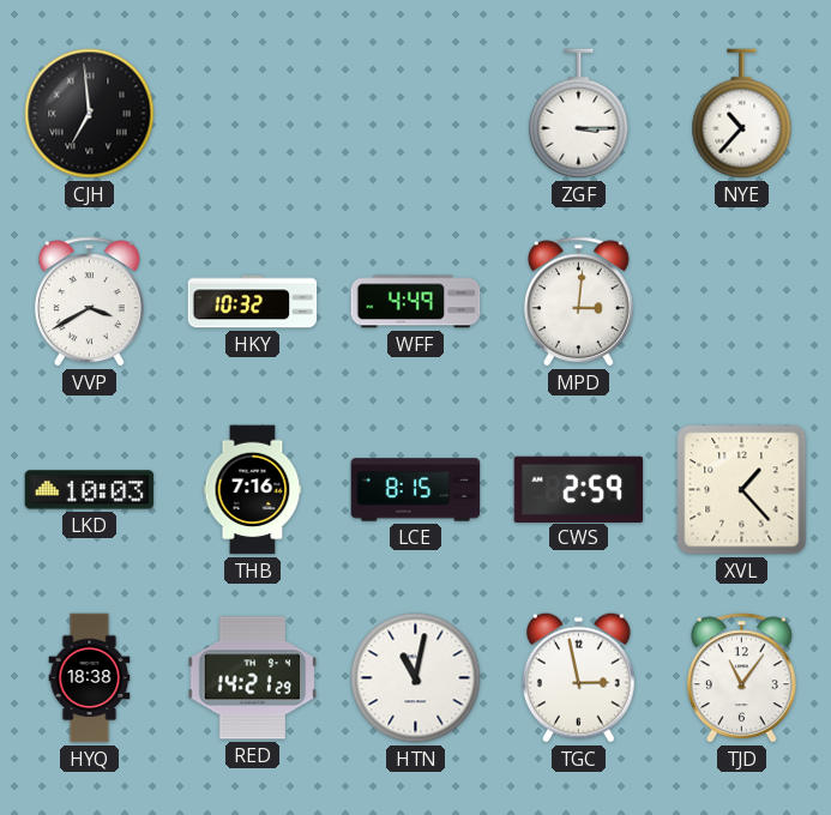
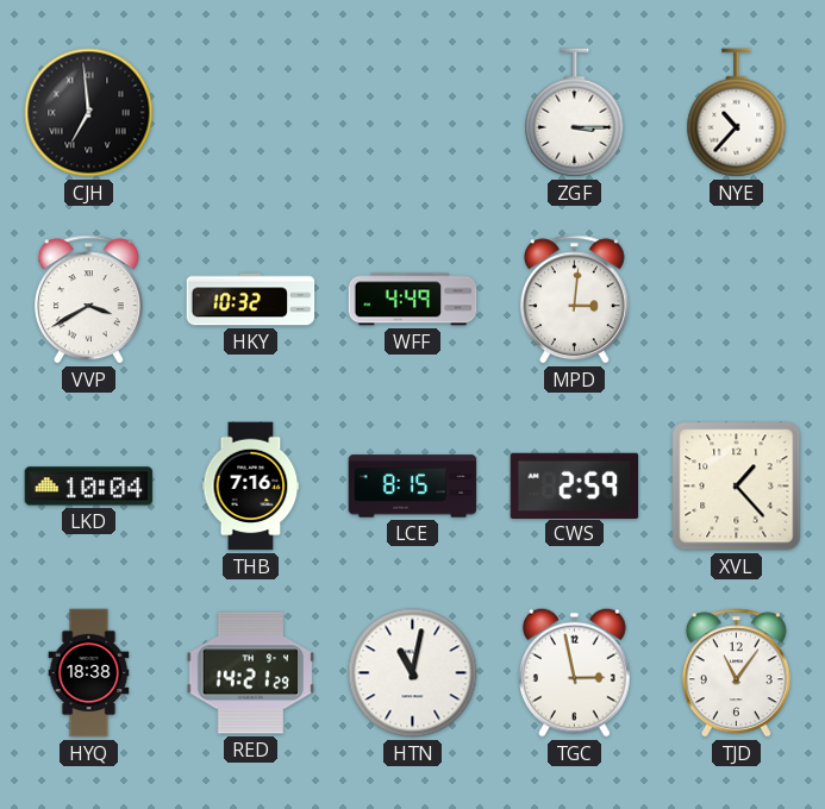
LKD: 10:03 -> 10:04
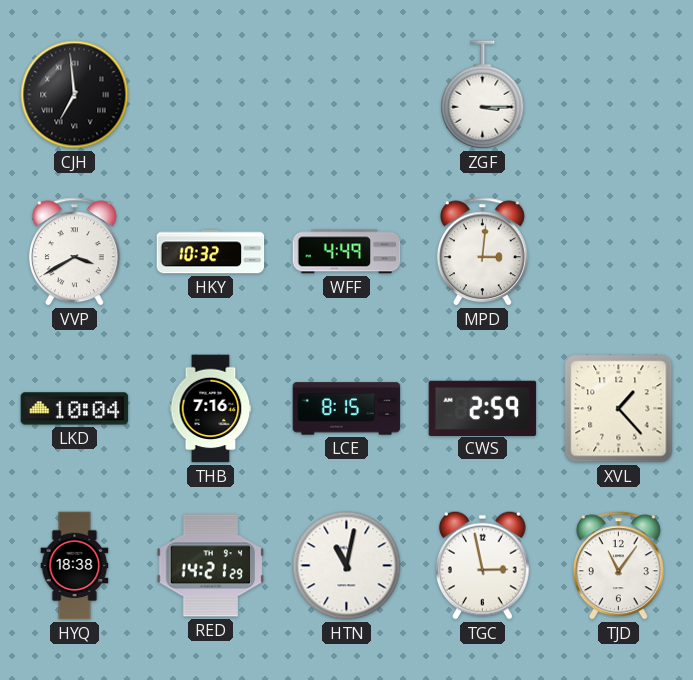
NYE: 10:37 -> none
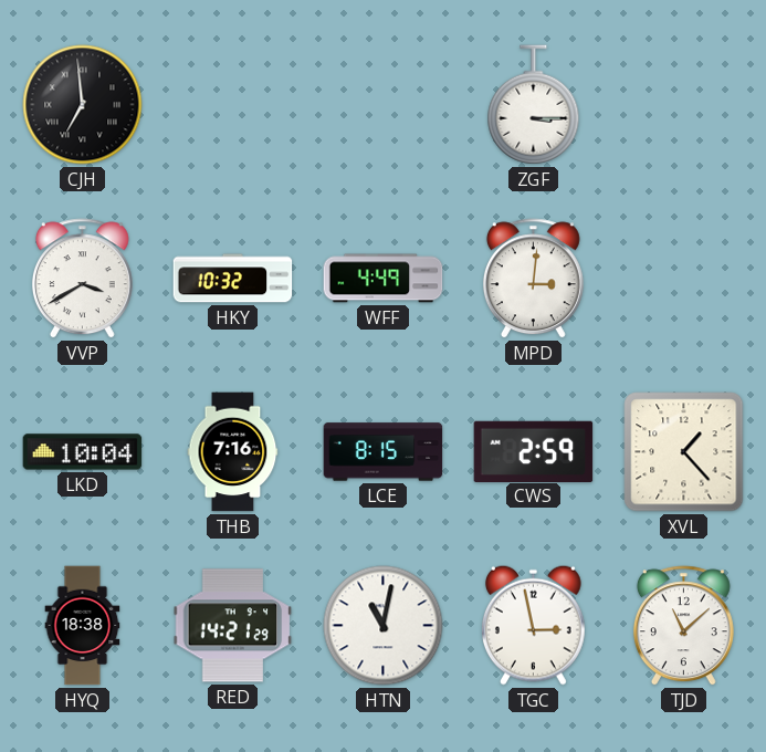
TJD: 11:06 -> 11:08
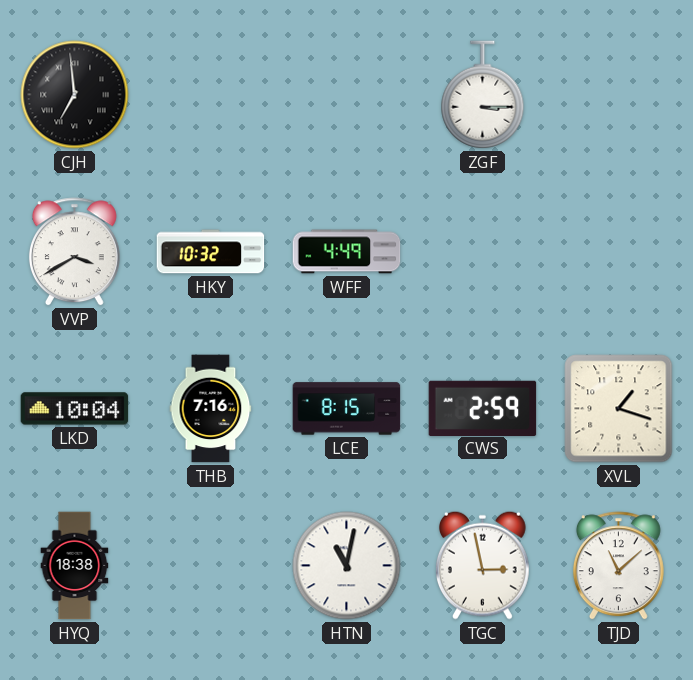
MPD: 3:01 -> none
XVL: 1:23 -> 1:18
RED: 14:21 -> none
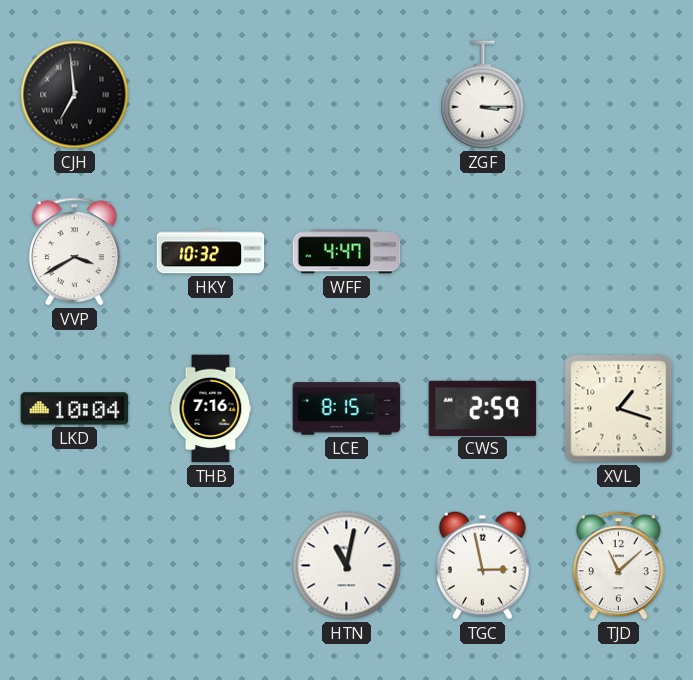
WFF: 4:49 -> 4:47
HYQ: 18:38 -> none
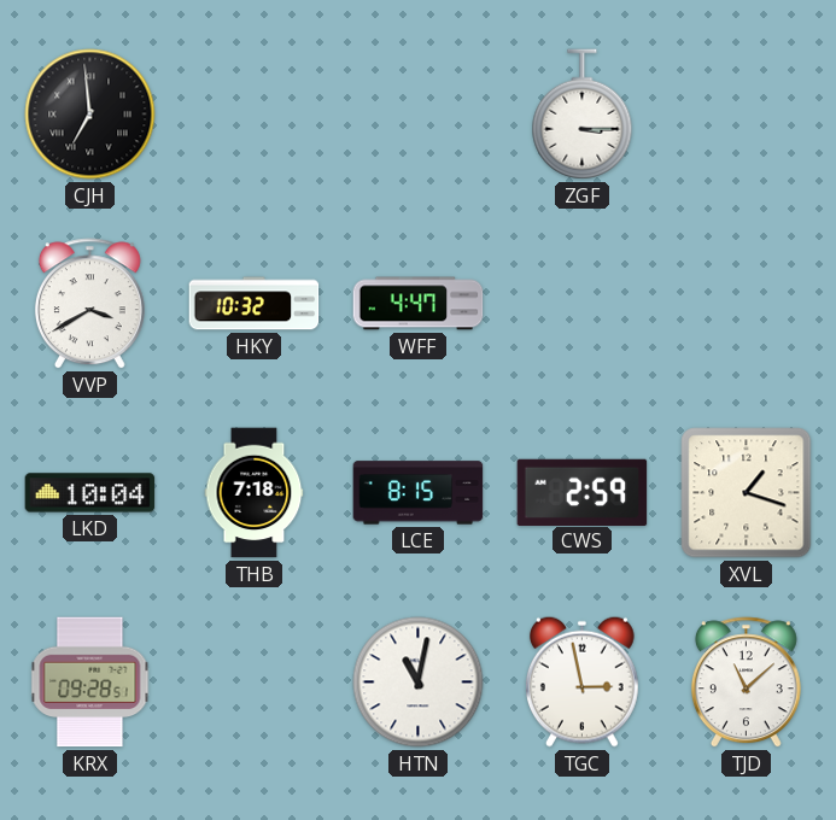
THB: 7:16 -> 7:18
KRX: none -> 09:28
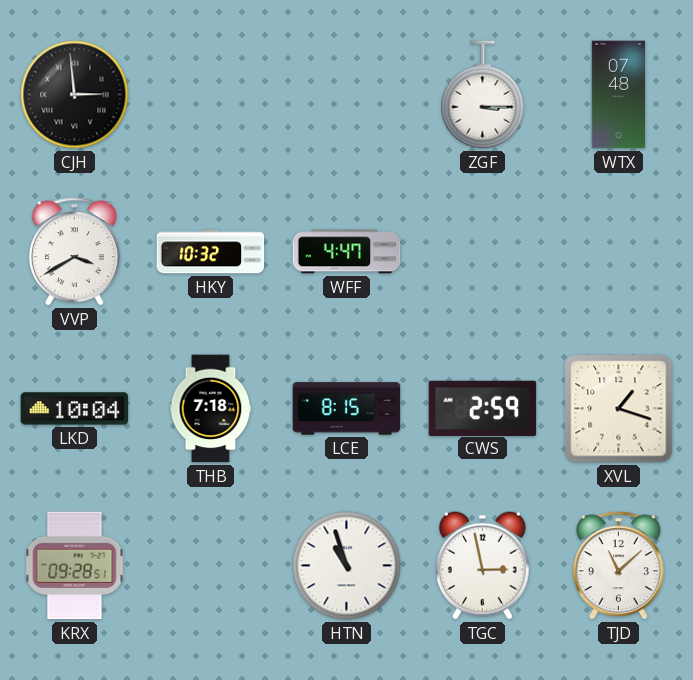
CJH: 6:59 -> 2:59
WTX: none -> 07:48
HTN: 11:02 -> 10:57
